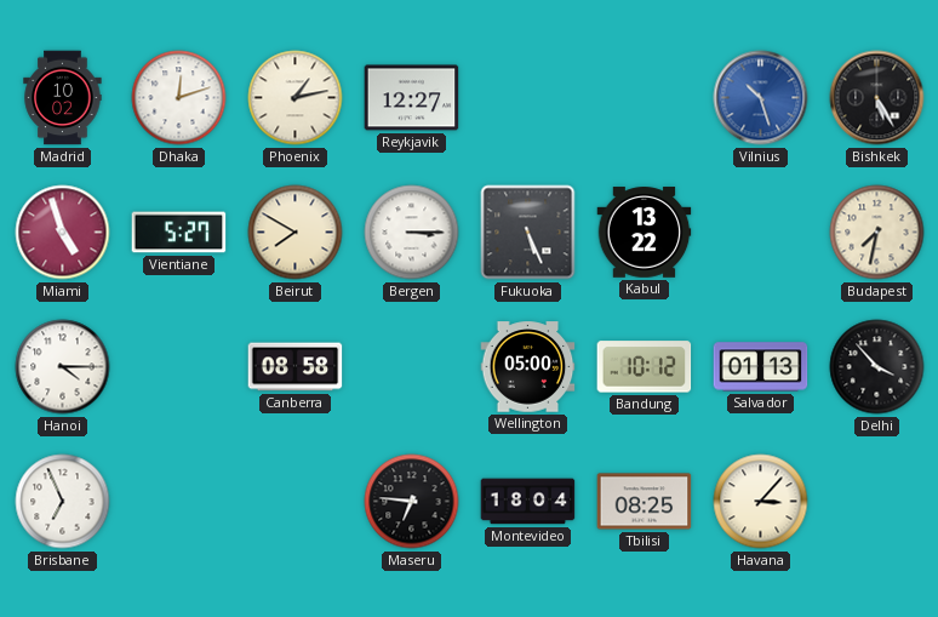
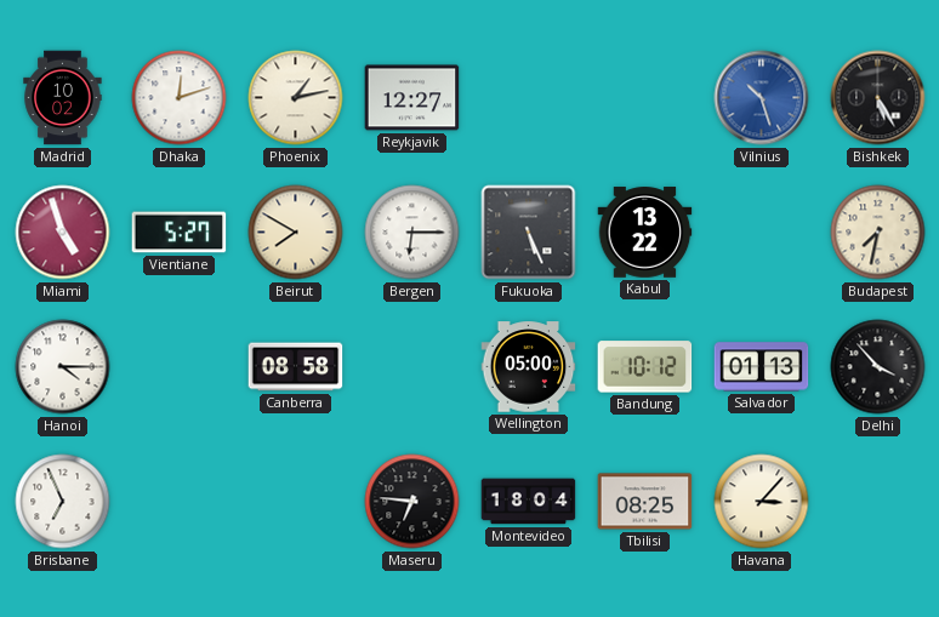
Bergen: 3:15 -> 6:15
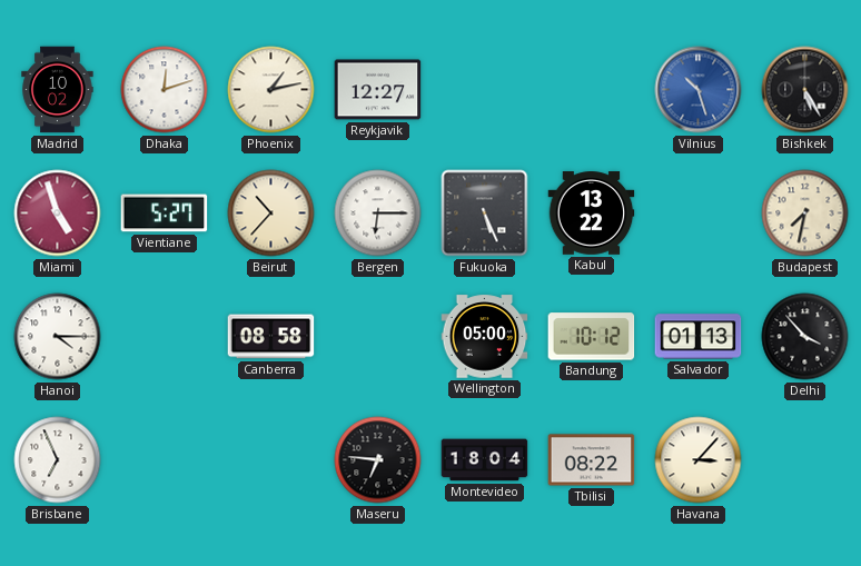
Beirut: 7:50 -> 10:37
Tbilisi: 08:25 -> 08:22
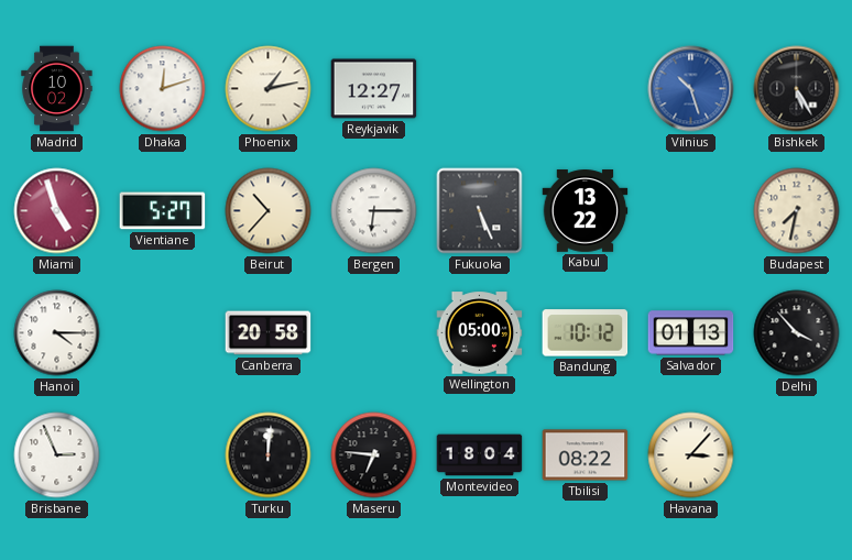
Canberra: 08:58 -> 20:58
Brisbane: 6:56 -> 2:56
Turku: none -> 12:01
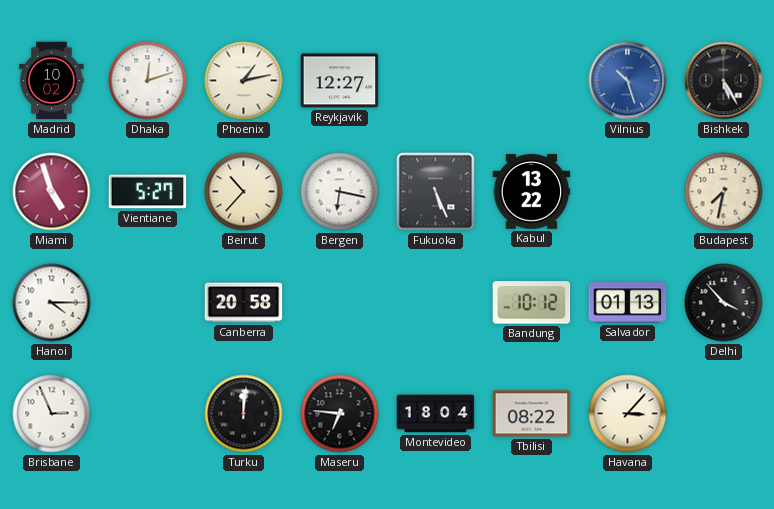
Bergen: 6:15 -> 6:17
Wellington: 05:00 -> none
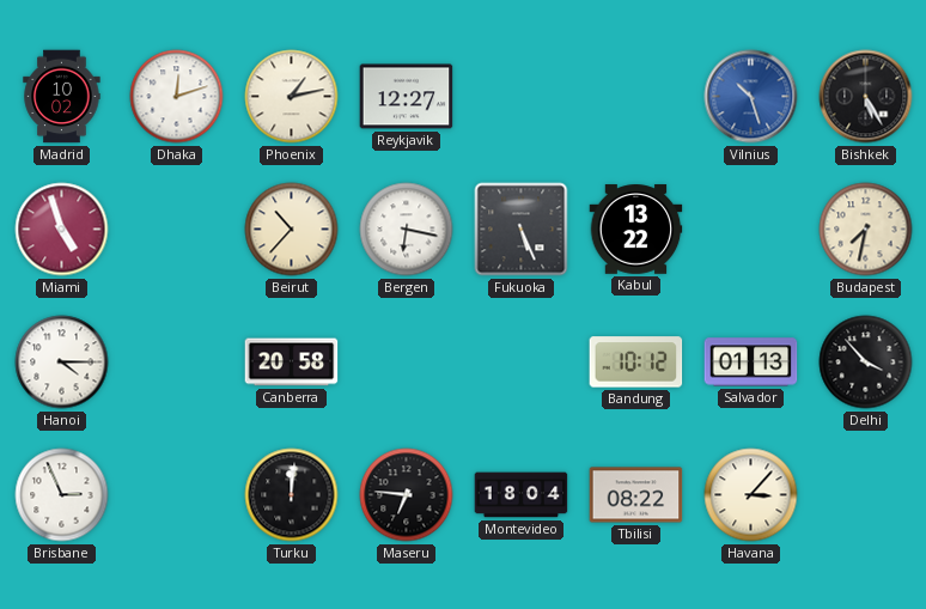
Vientiane: 5:27 -> none
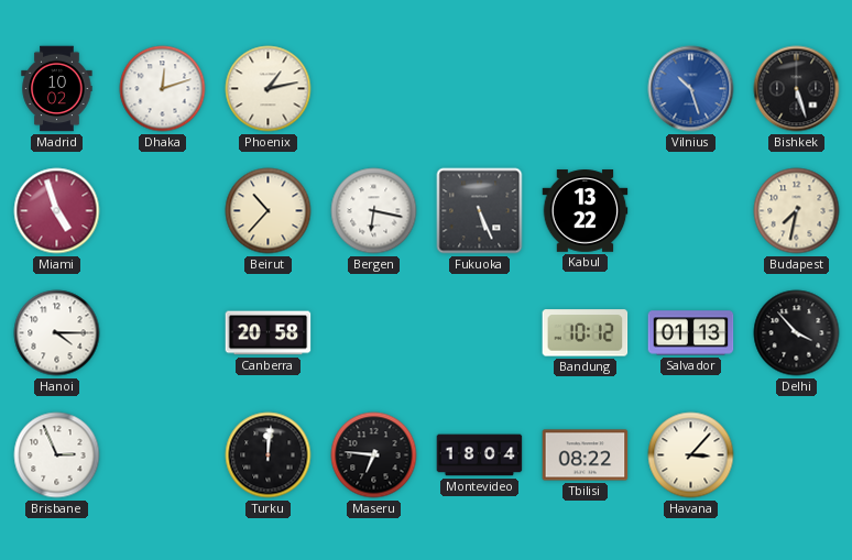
Reykjavik: 12:27 -> none
Bishkek: 5:25 -> 5:27
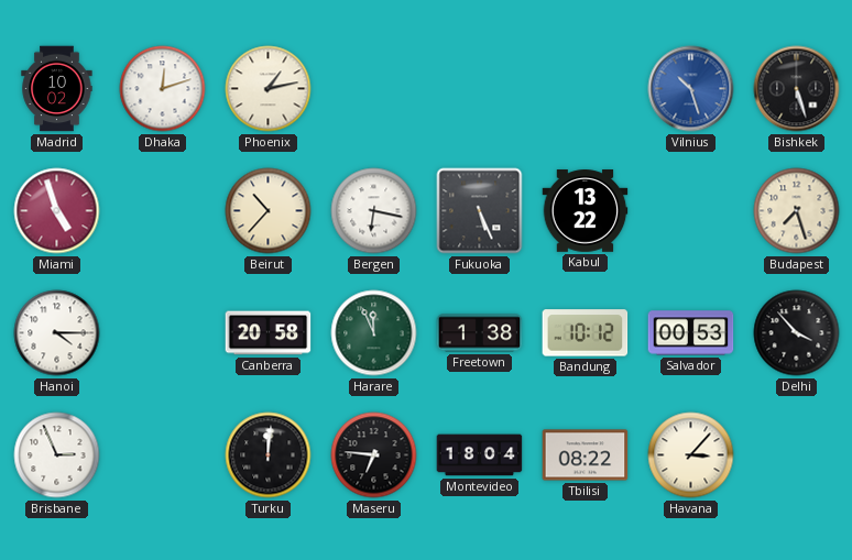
Budapest: 7:32 -> 7:27
Harare: none -> 11:56
Freetown: none -> 1:38
Salvador: 01:13 -> 00:53
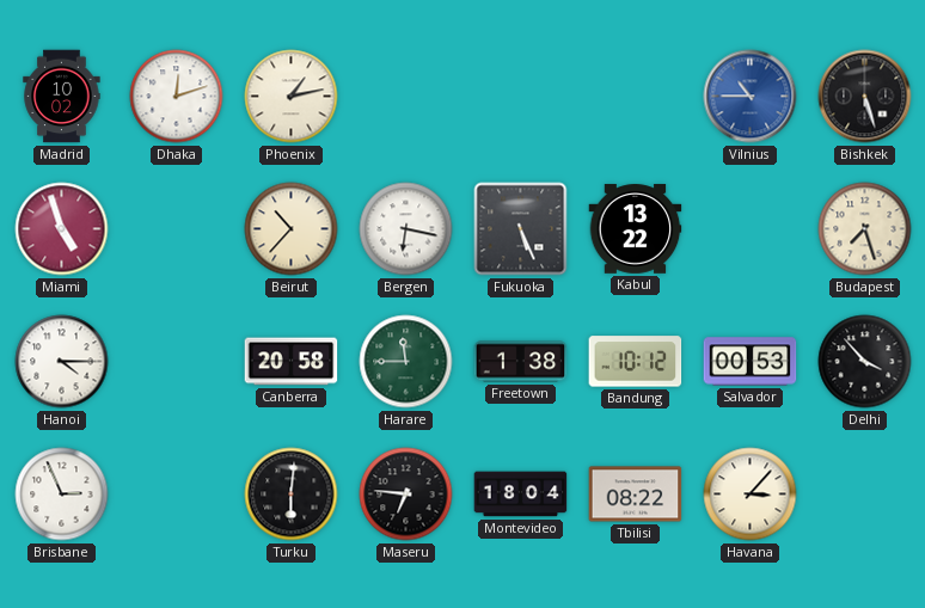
Vilnius: 10:27 -> 10:45
Harare: 11:56 -> 11:45
Turku: 12:01 -> 6:01
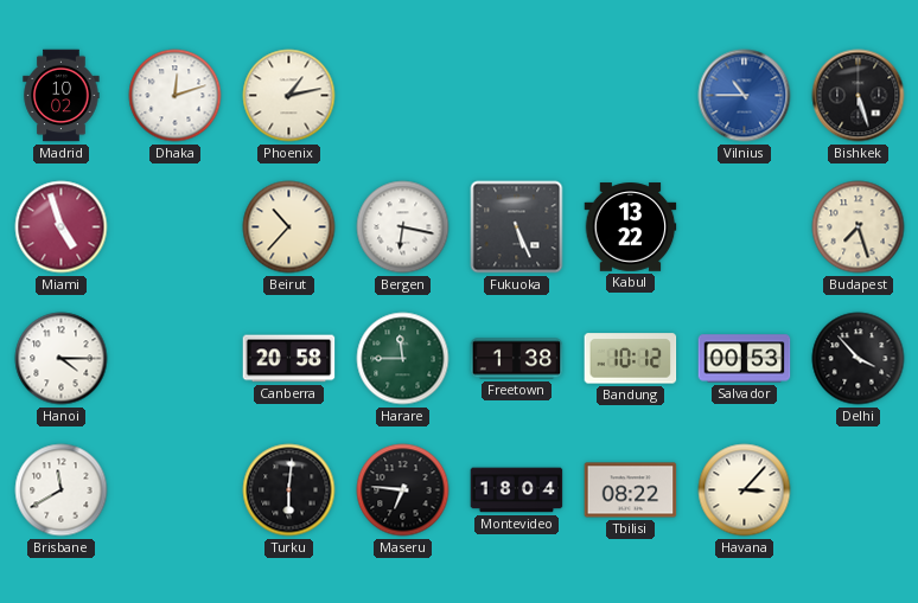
Brisbane: 2:56 -> 11:40
